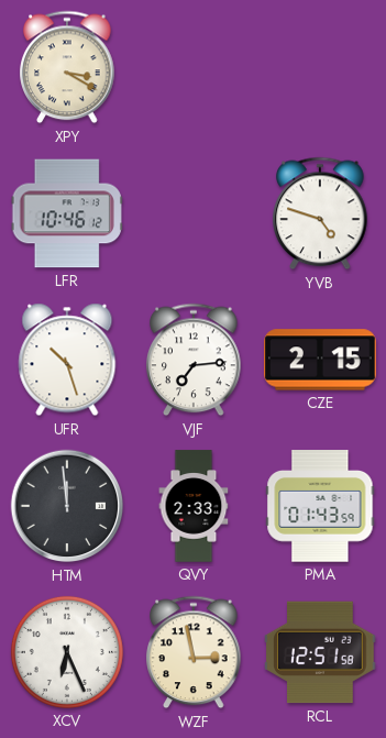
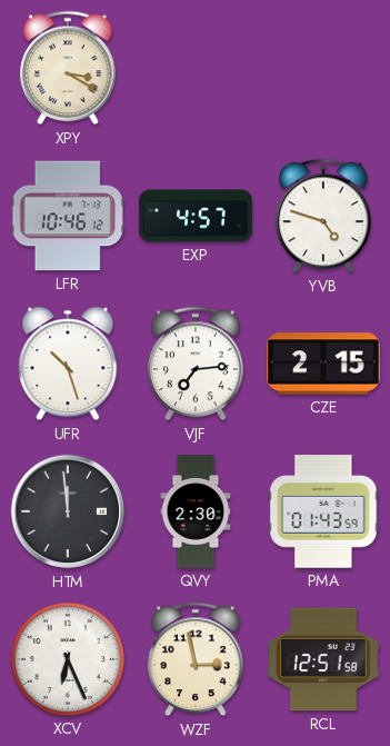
EXP: none -> 4:57
QVY: 2:33 -> 2:30
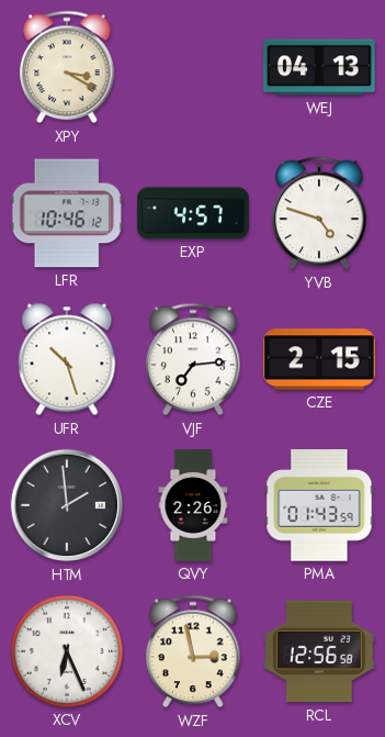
WEJ: none -> 04:13
HTM: 11:59 -> 1:59
QVY: 2:30 -> 2:26
RCL: 12:51 -> 12:56
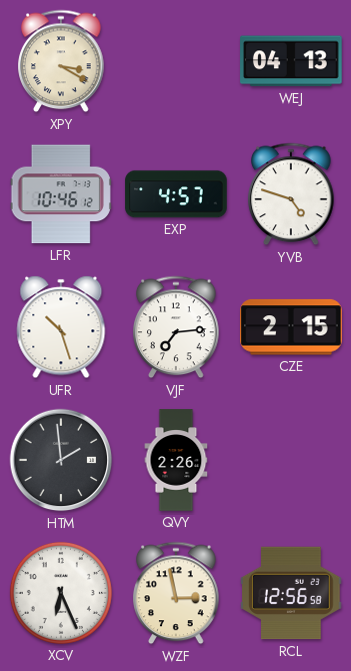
PMA: 01:43 -> none
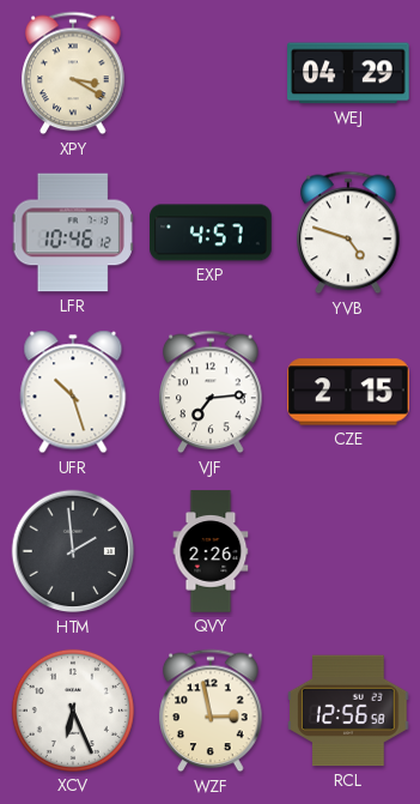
WEJ: 04:13 -> 04:29
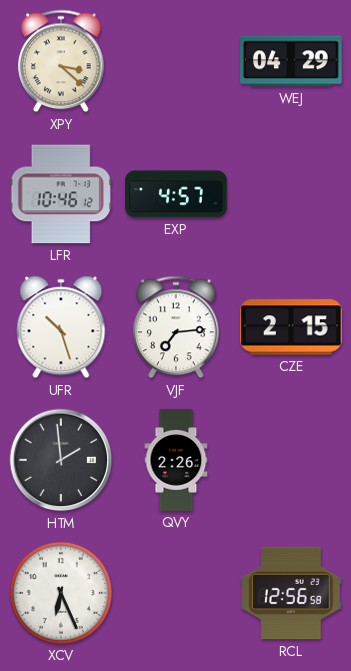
XPY: 3:20 -> 3:22
YVB: 4:48 -> none
WZF: 2:58 -> none
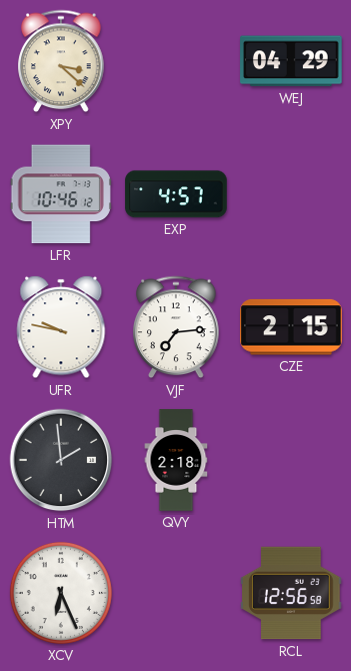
UFR: 10:27 -> 9:47
QVY: 2:26 -> 2:18
